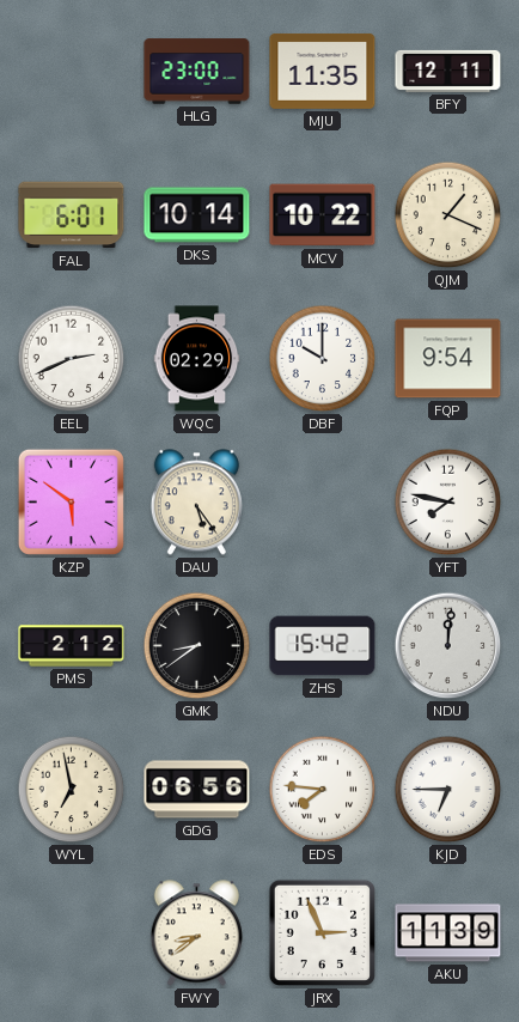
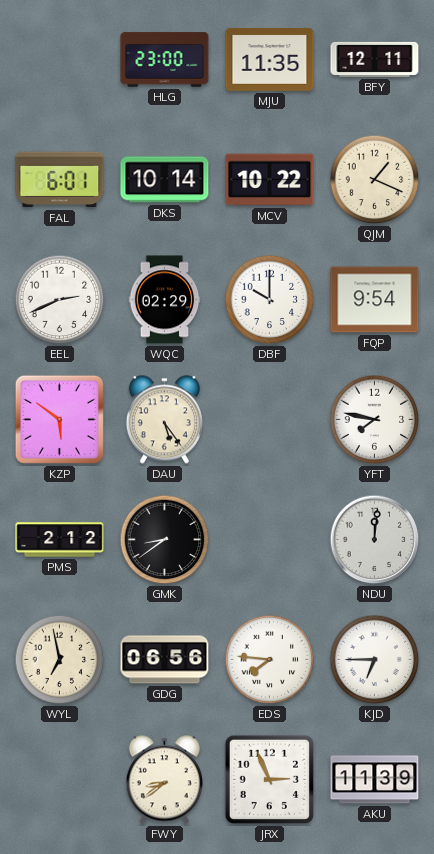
ZHS: 15:42 -> none
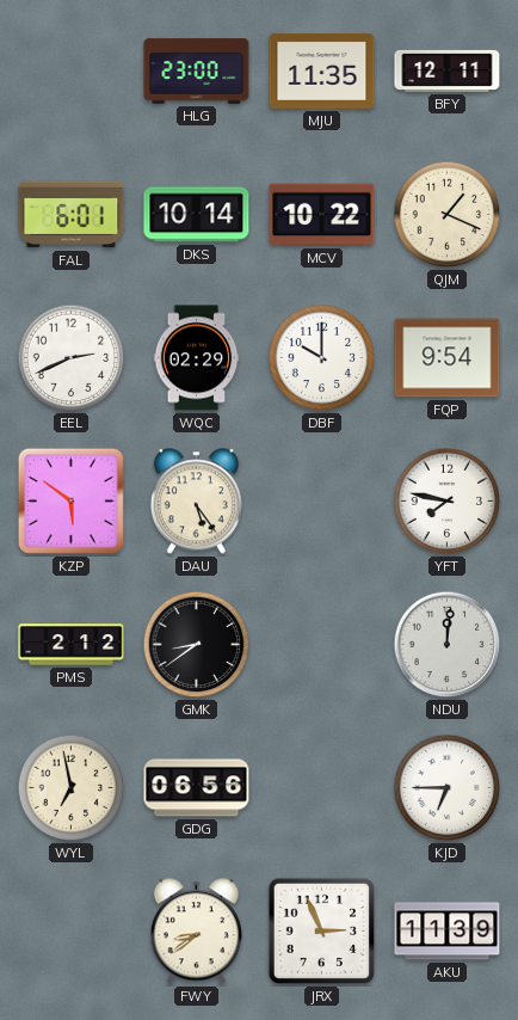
EDS: 7:46 -> none
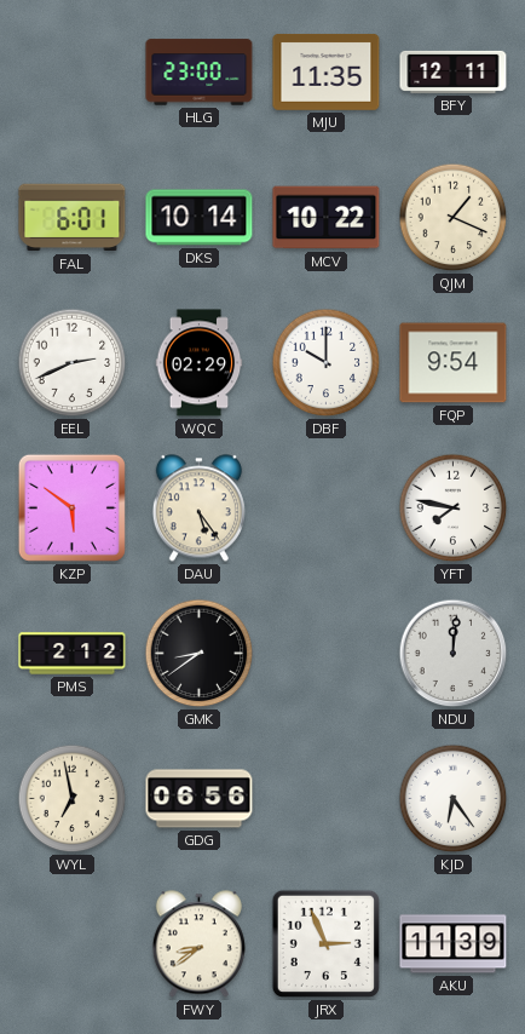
KJD: 6:45 -> 6:24
